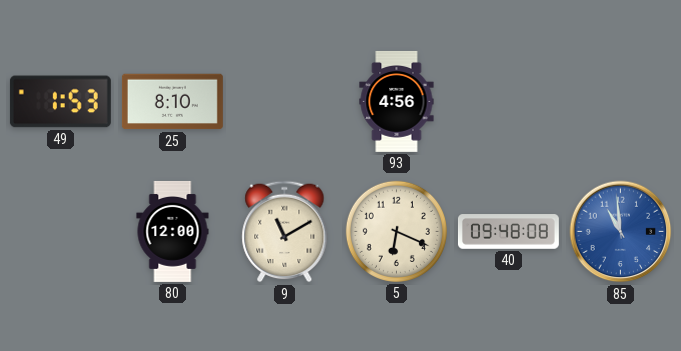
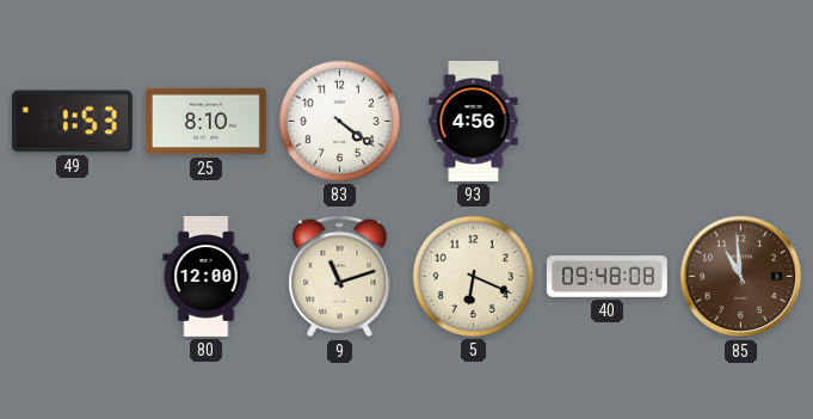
83: none -> 4:21
9: 11:10 -> 11:12
85 dial: blue -> brown
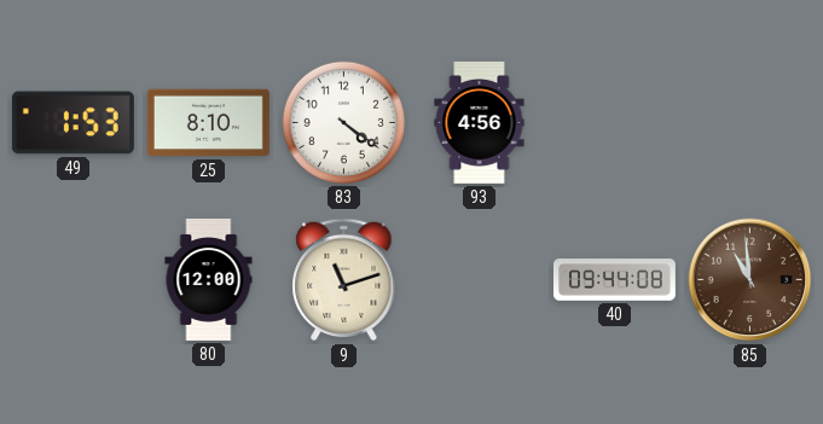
5: 6:19 -> none
40: 09:48 -> 09:44
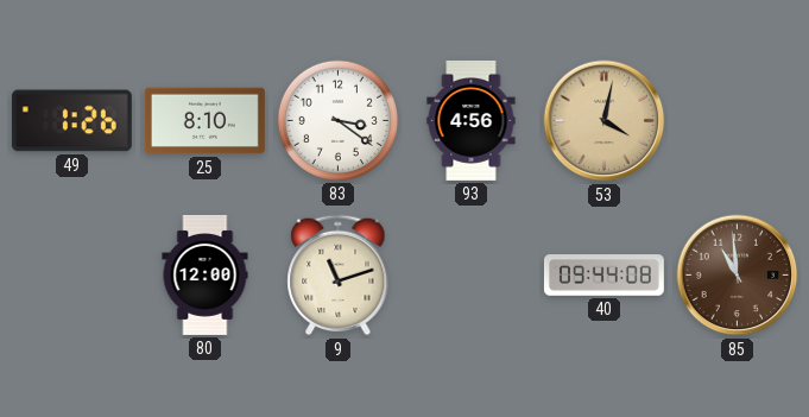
49: 1:53 -> 1:26
83: 4:21 -> 3:21
53: none -> 4:02
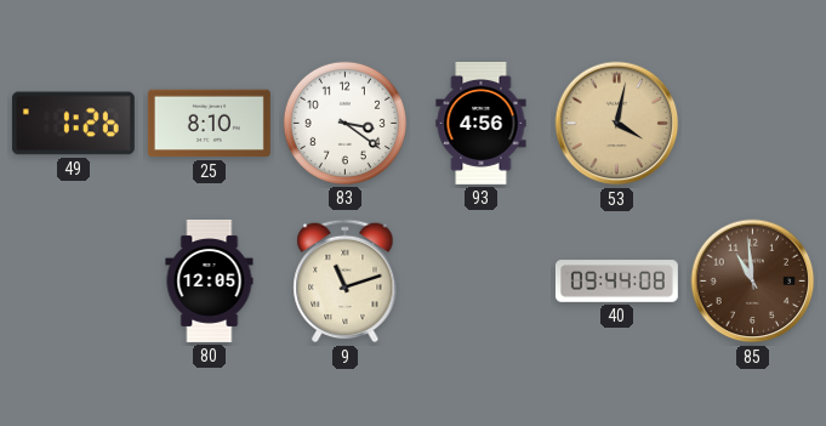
80: 12:00 -> 12:05
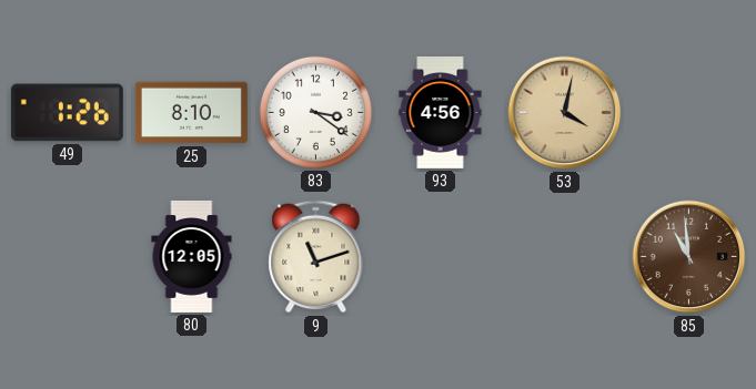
40: 09:44 -> none
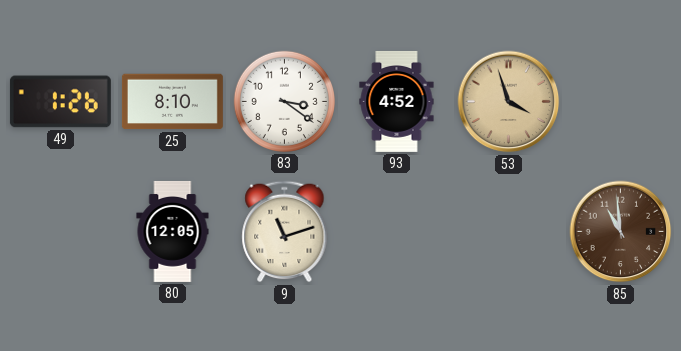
93: 4:56 -> 4:52
53: 4:02 -> 3:57
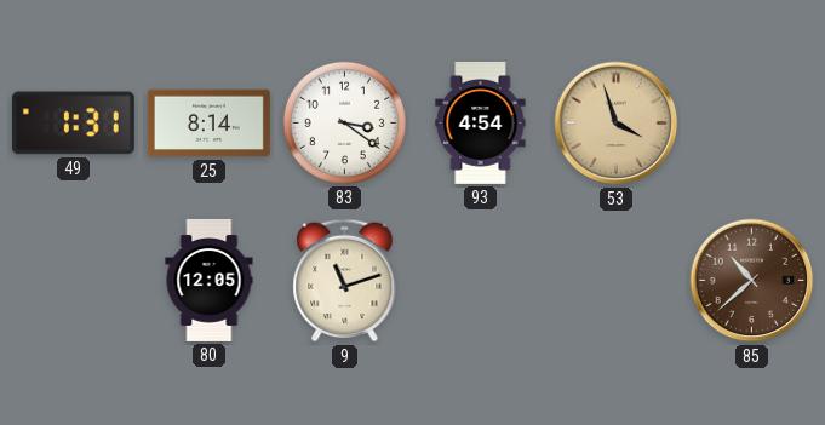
49: 1:26 -> 1:31
25: 8:10 -> 8:14
93: 4:52 -> 4:54
85: 10:59 -> 10:38
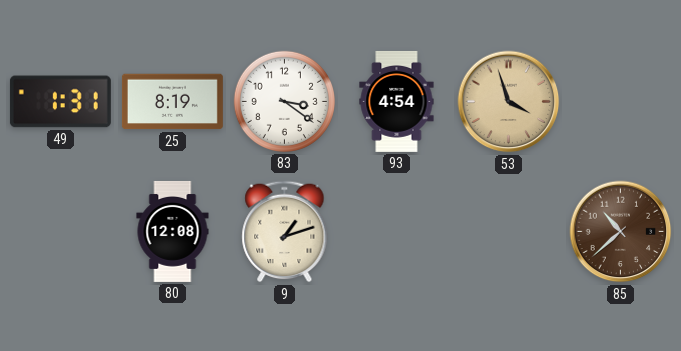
25: 8:14 -> 8:19
80: 12:05 -> 12:08
9: 11:12 -> 1:12
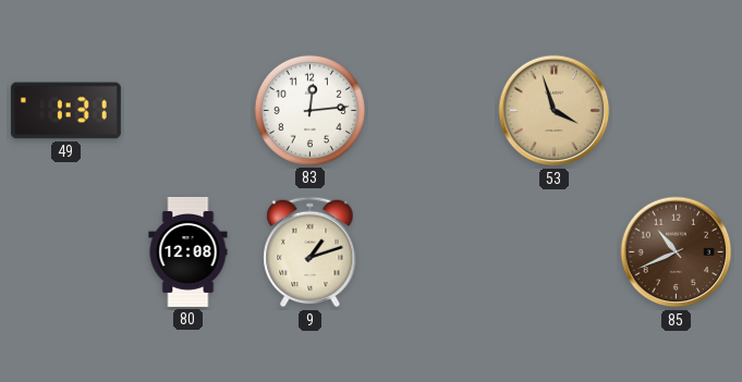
25: 8:19 -> none
83: 3:21 -> 12:14
93: 4:54 -> none
85: 10:38 -> 10:41
